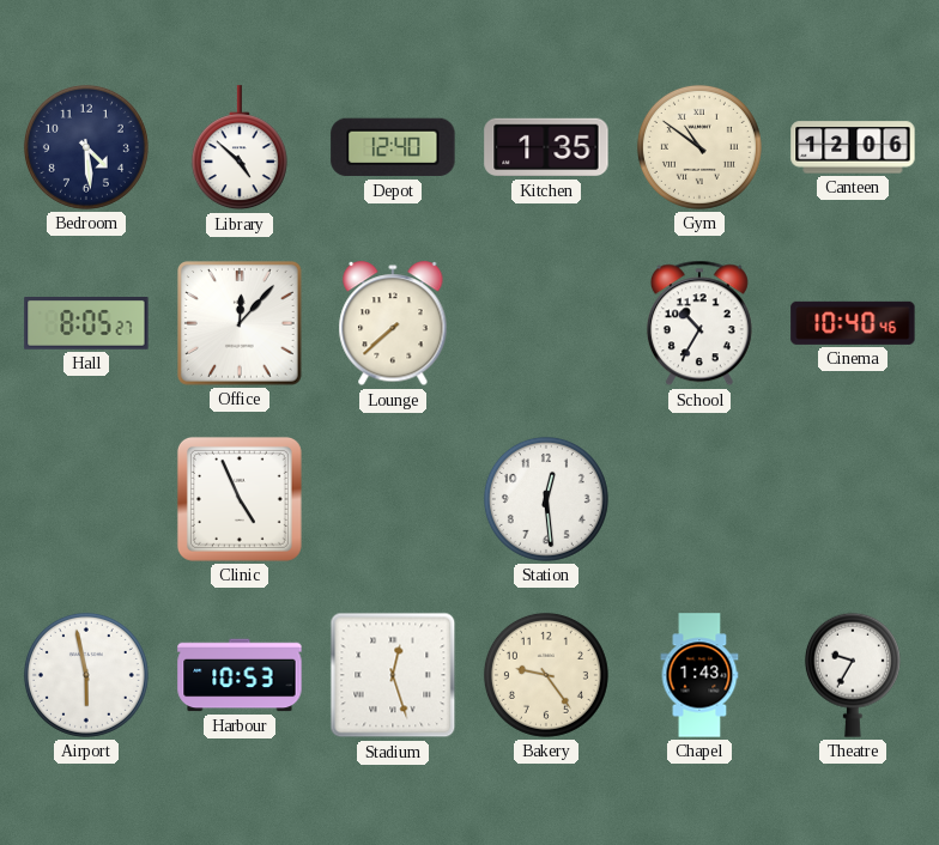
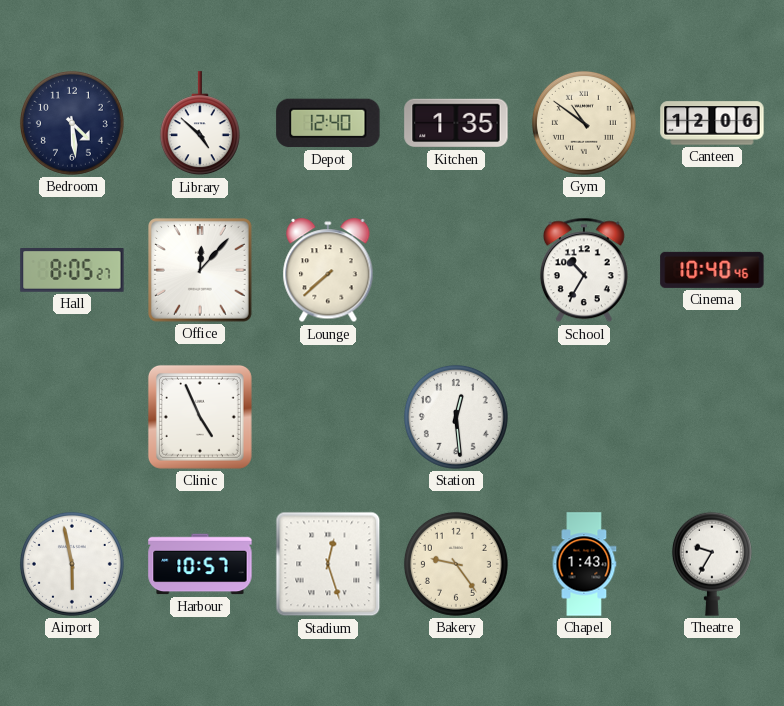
Harbour: 10:53 -> 10:57
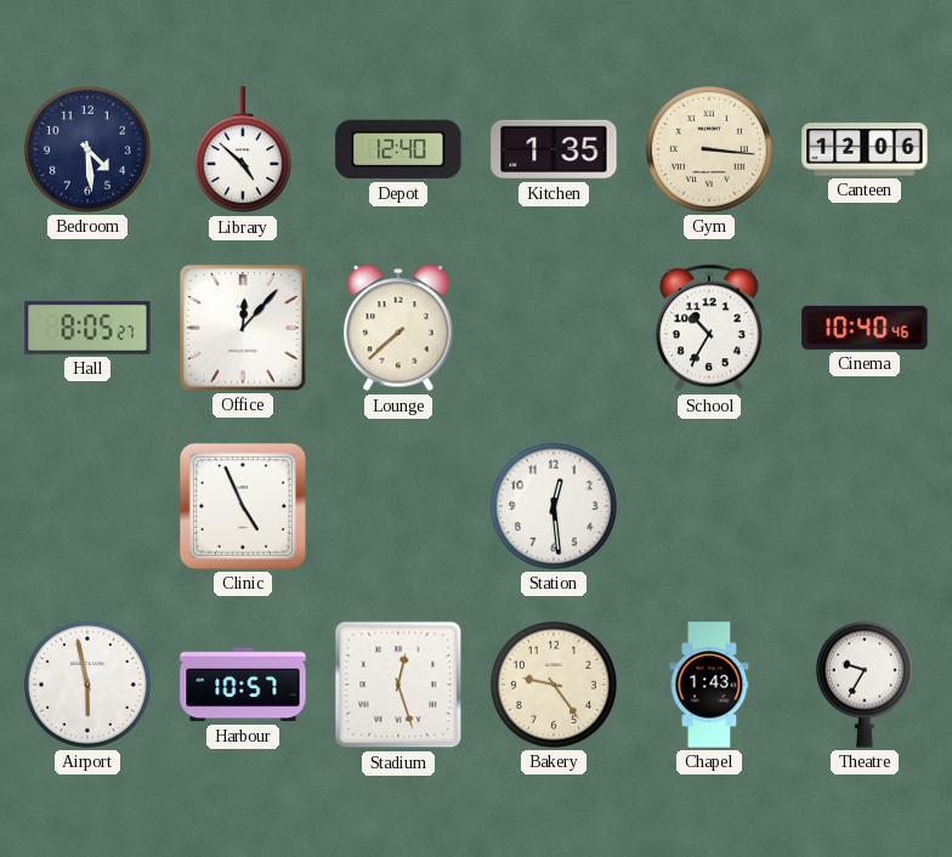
Gym: 10:51 -> 3:16
